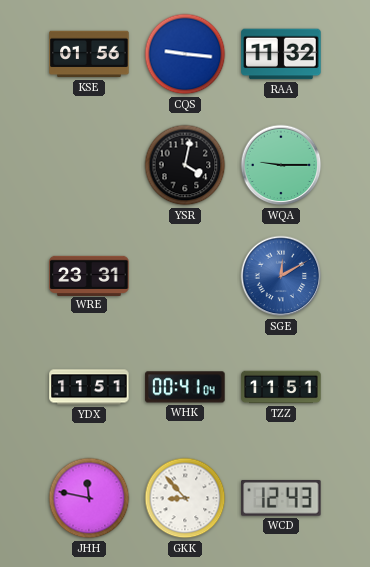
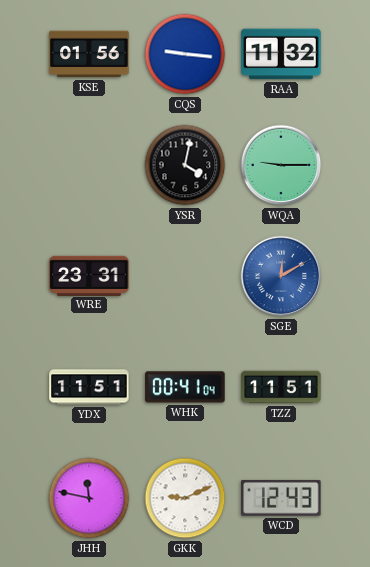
GKK: 8:53 -> 9:11
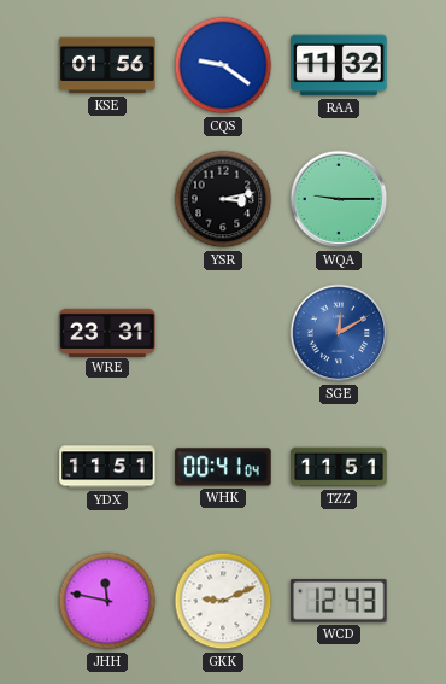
CQS: 9:16 -> 9:21
YSR: 4:02 -> 3:13
